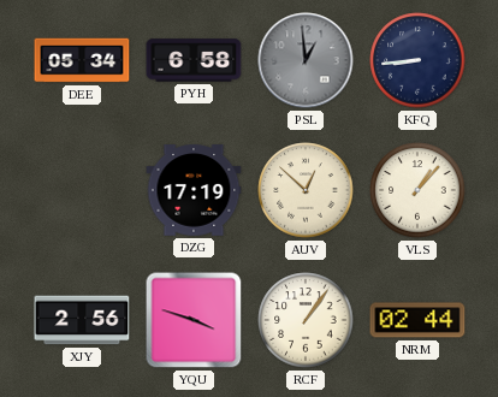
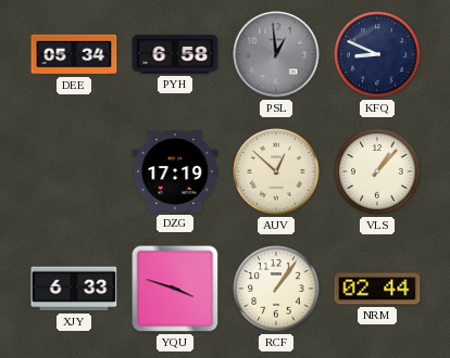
KFQ: 8:44 -> 8:49
XJY: 2:56 -> 6:33
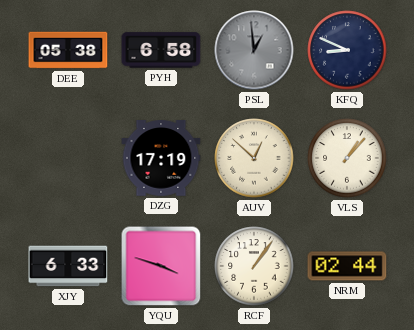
DEE: 05:34 -> 05:38
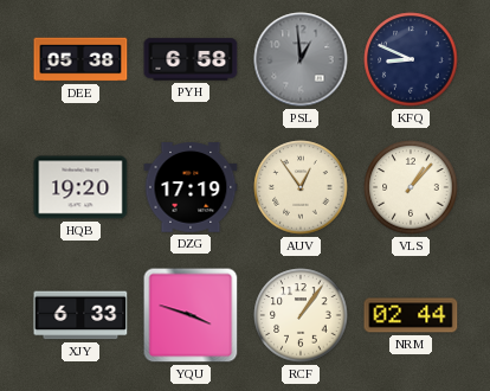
HQB: none -> 19:20
AUV: 12:52 -> 12:54
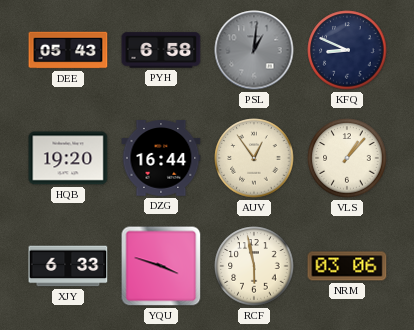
DEE: 05:38 -> 05:43
PSL: 12:59 -> 1:01
DZG: 17:19 -> 16:44
RCF: 1:06 -> 5:58
NRM: 02:44 -> 03:06
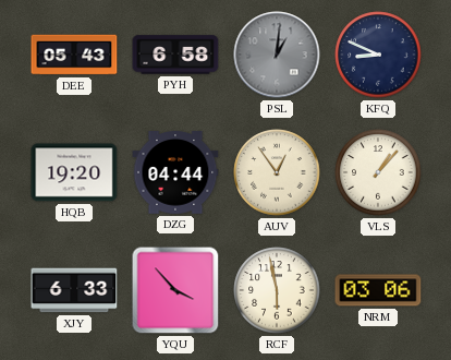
DZG: 16:44 -> 04:44
YQU: 3:48 -> 3:53
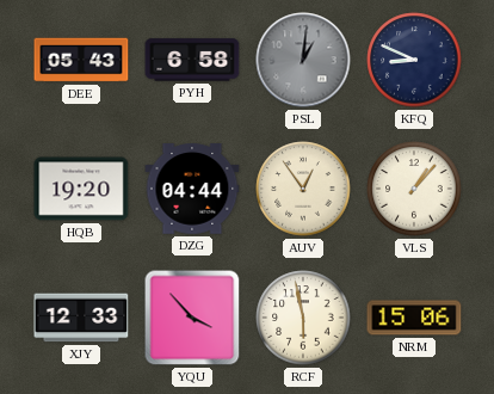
XJY: 6:33 -> 12:33
NRM: 03:06 -> 15:06
